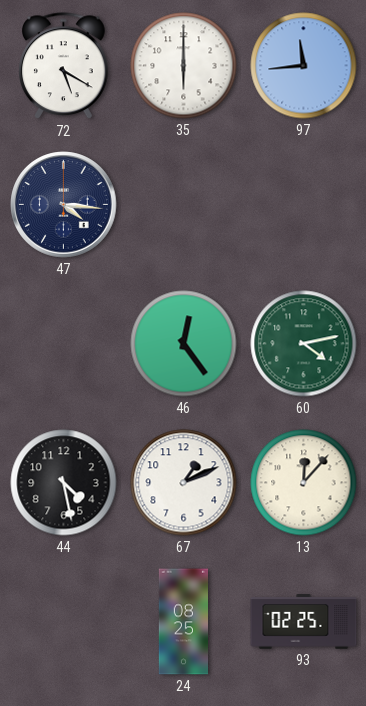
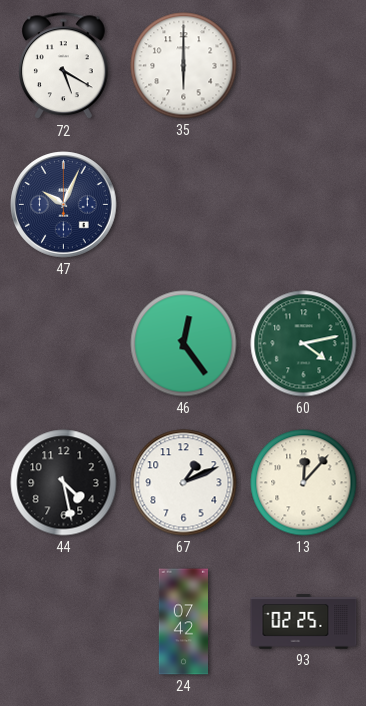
97: 11:44 -> none
47: 4:16 -> 10:04
24: 08:25 -> 07:42
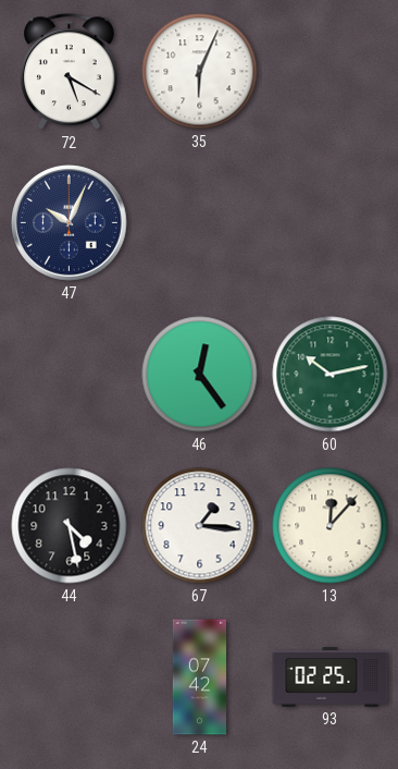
35: 6:00 -> 6:04
60: 4:13 -> 10:13
67: 1:11 -> 1:16
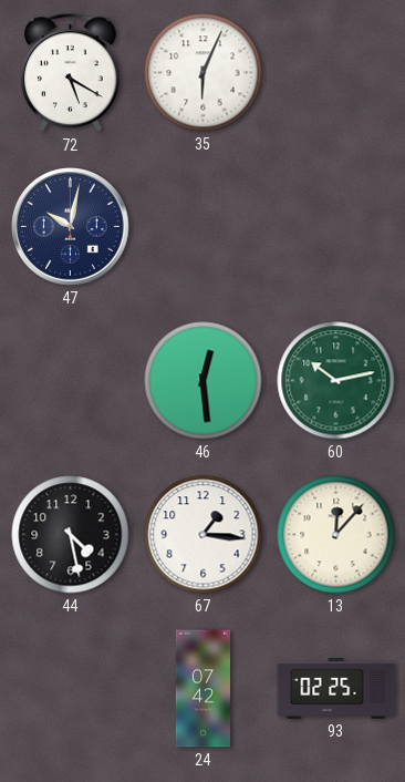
47: 10:04 -> 10:02
46: 12:24 -> 12:29
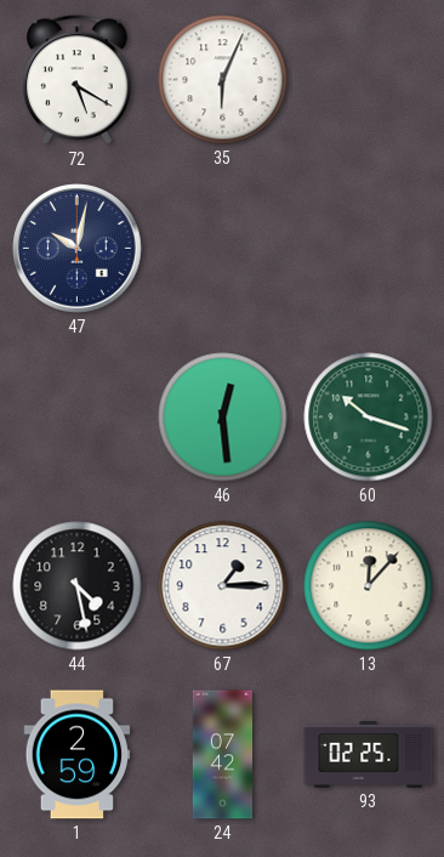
60: 10:13 -> 10:18
67: 1:16 -> 1:15
1: none -> 2:59
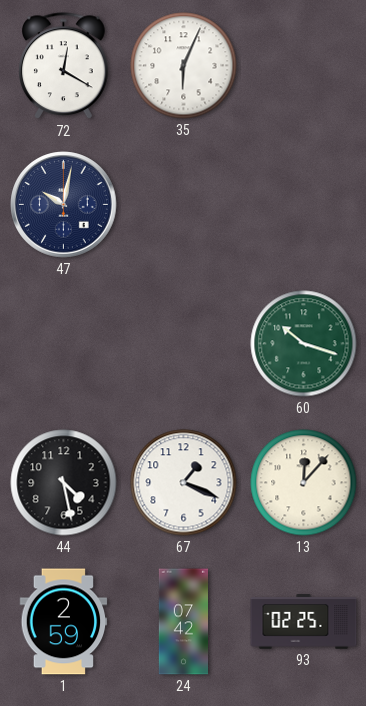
72: 5:20 -> 12:20
46: 12:29 -> none
67: 1:15 -> 1:19
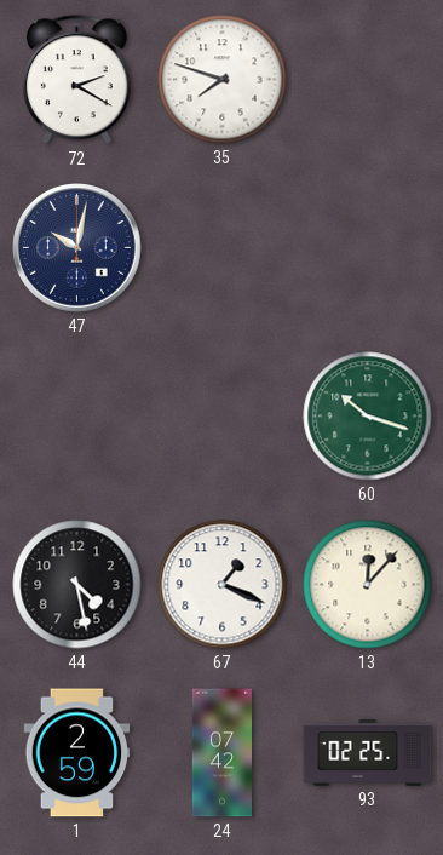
72: 12:20 -> 2:20
35: 6:04 -> 7:48
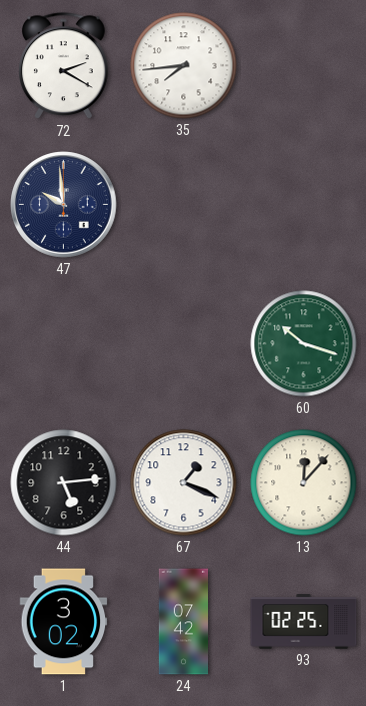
35: 7:48 -> 7:44
47: 10:02 -> 9:59
44: 4:28 -> 5:14
1: 2:59 -> 3:02
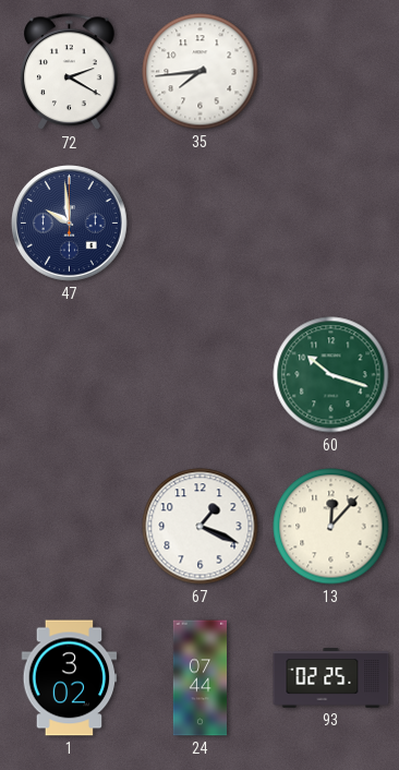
44: 5:14 -> none
24: 07:42 -> 07:44
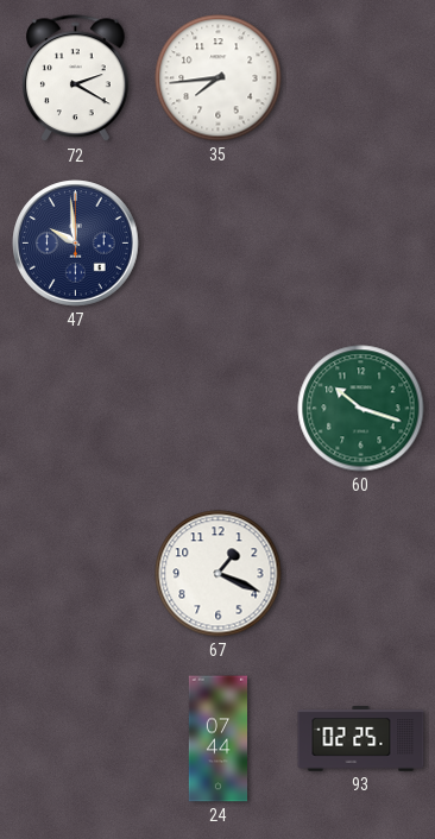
13: 12:07 -> none
1: 3:02 -> none
